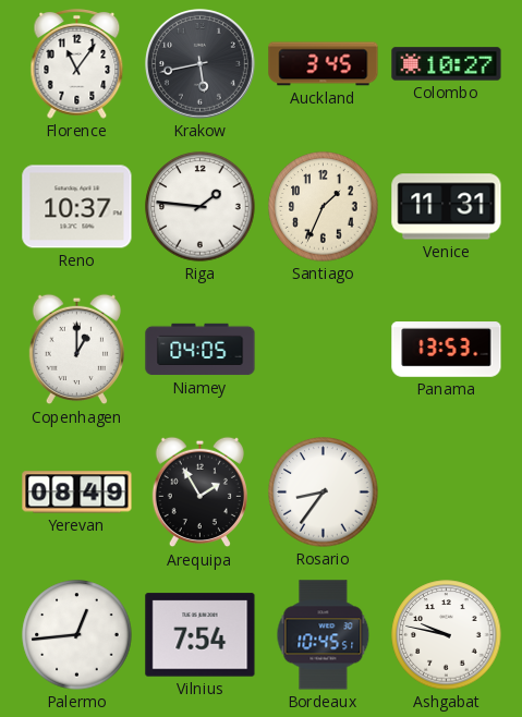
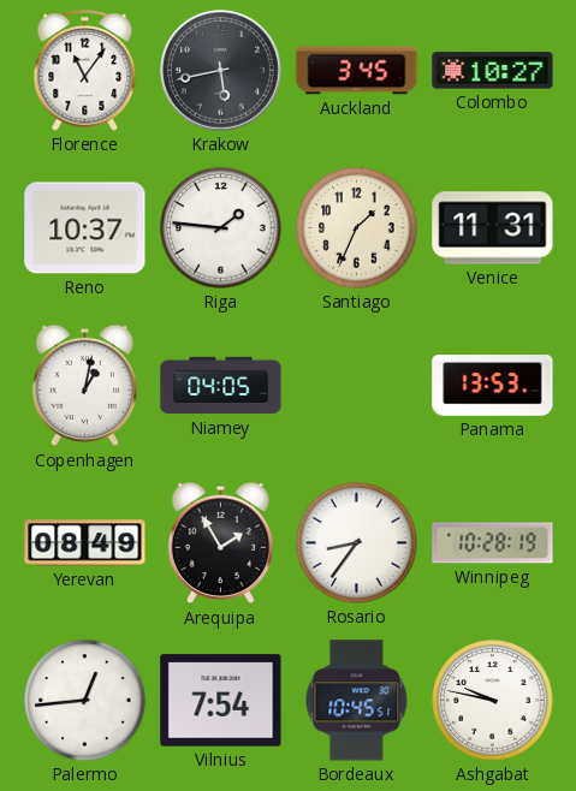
Copenhagen: 1:00 -> 1:02
Winnipeg: none -> 10:28
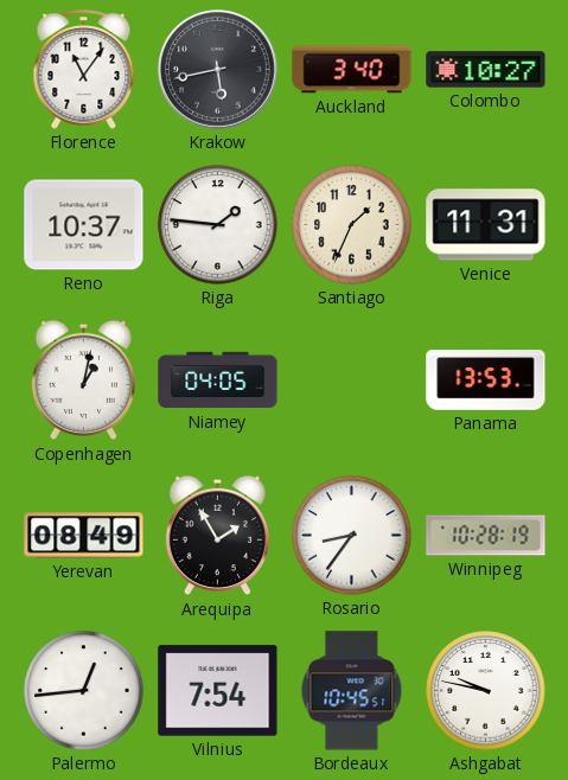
Auckland: 3:45 -> 3:40
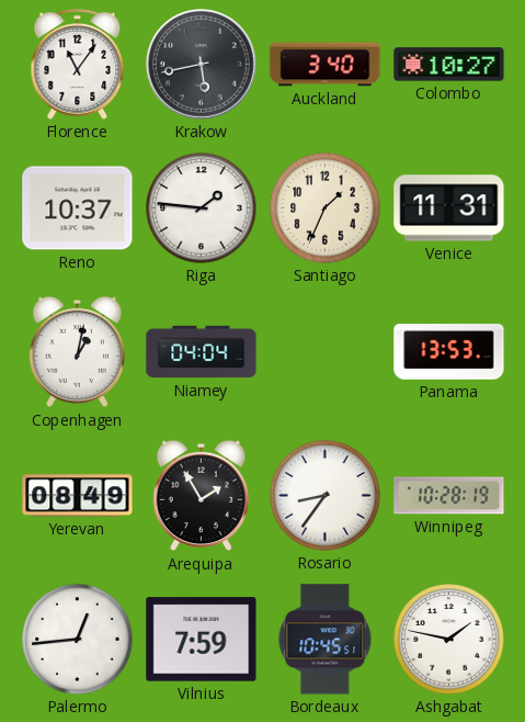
Niamey: 04:05 -> 04:04
Vilnius: 7:54 -> 7:59
Ashgabat: 9:47 -> 1:47
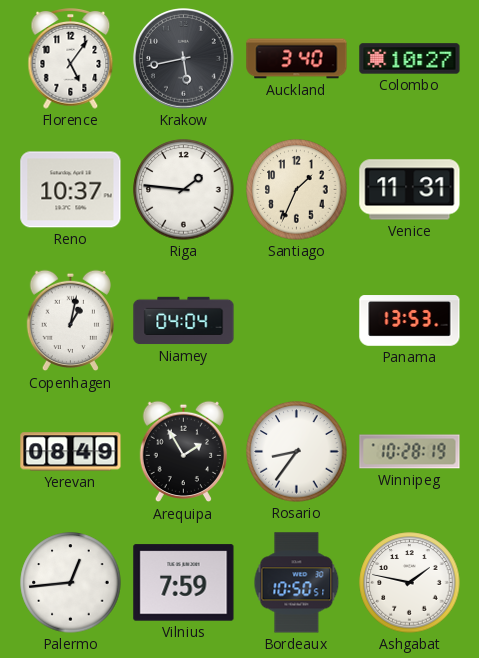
Florence: 11:06 -> 5:06
Bordeaux: 10:45 -> 10:50
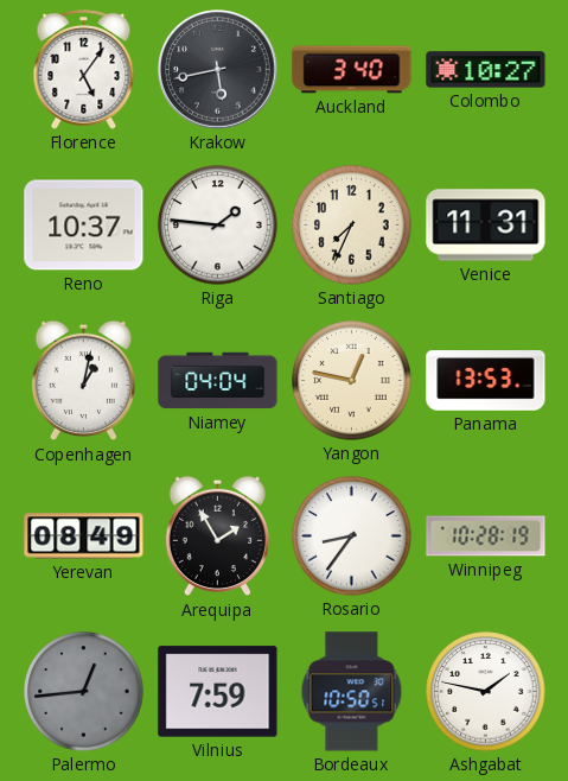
Santiago: 1:34 -> 7:34
Yangon: none -> 12:47
Palermo dial: white -> grey
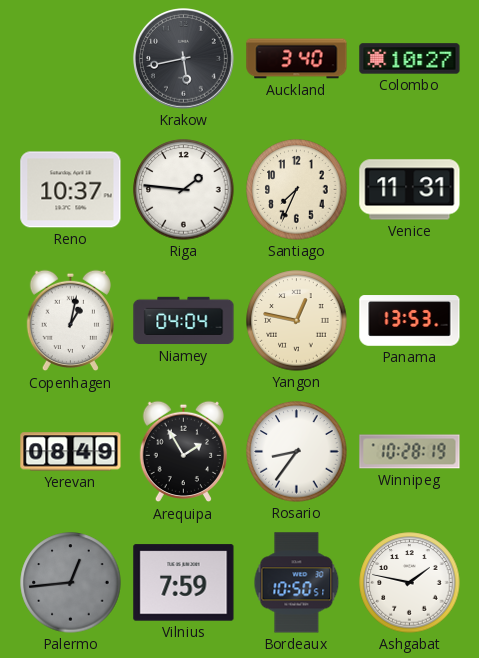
Florence: 5:06 -> none
